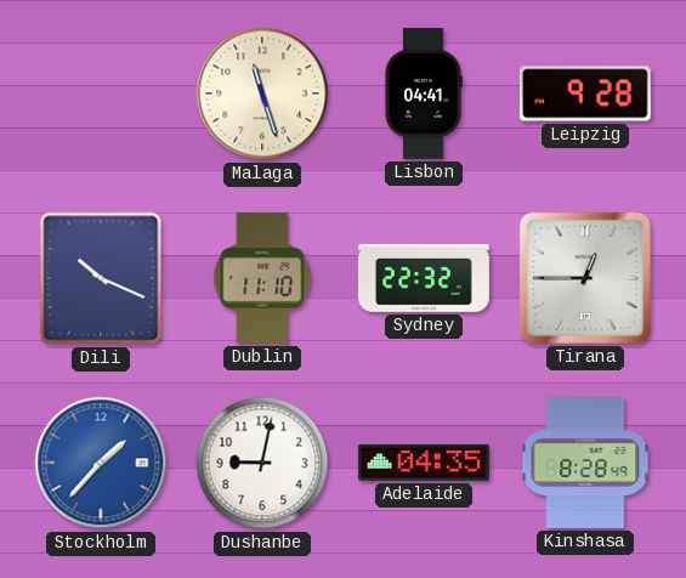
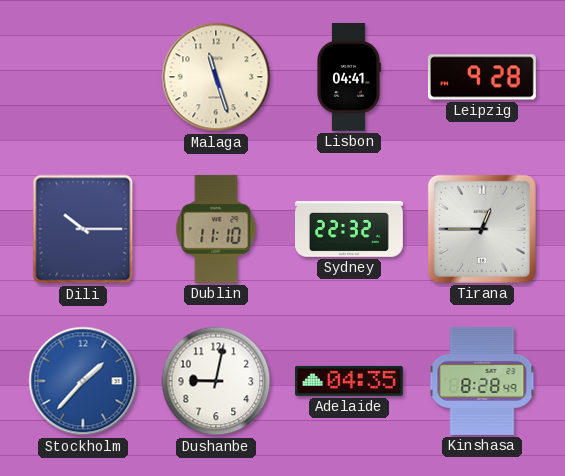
Dili: 10:19 -> 10:15
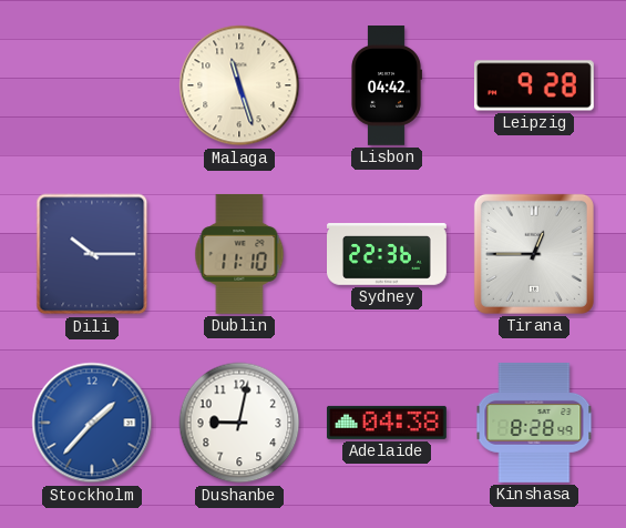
Lisbon: 04:41 -> 04:42
Sydney: 22:32 -> 22:36
Adelaide: 04:35 -> 04:38
